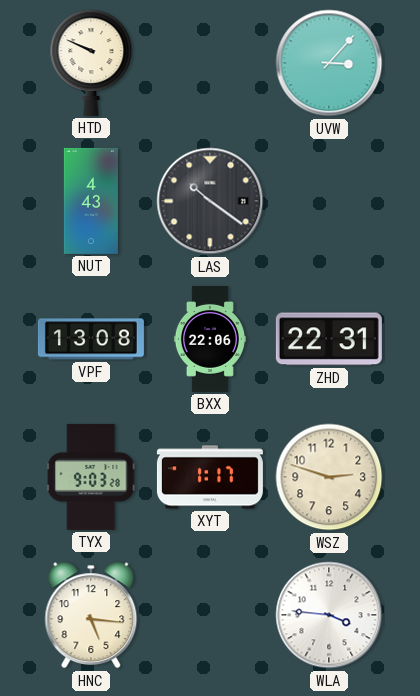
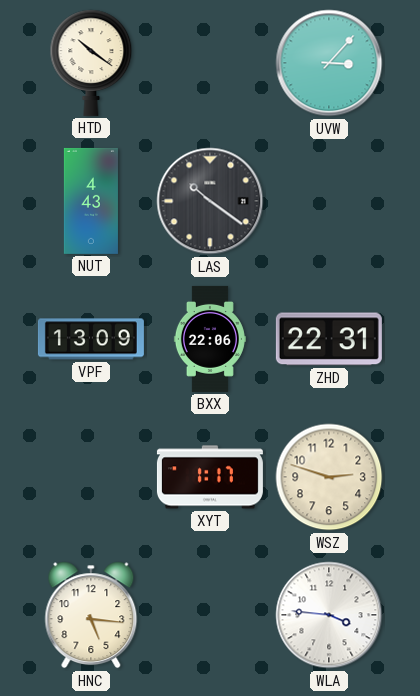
HTD: 9:49 -> 10:21
VPF: 13:08 -> 13:09
TYX: 9:03 -> none
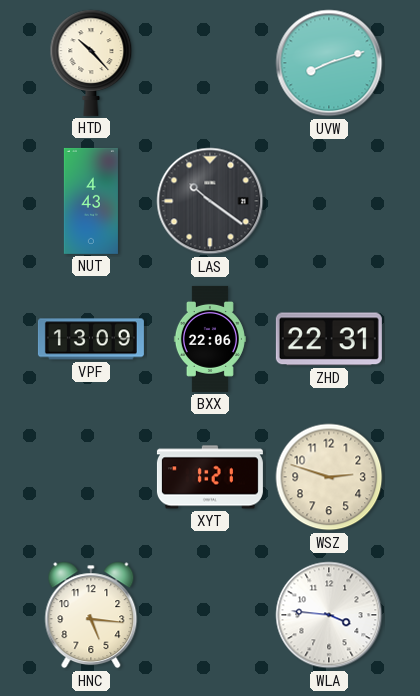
HTD: 10:21 -> 10:23
UVW: 3:07 -> 8:12
XYT: 1:17 -> 1:21
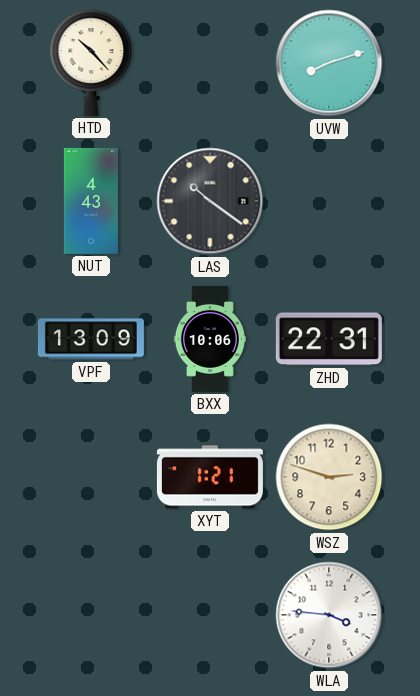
BXX: 22:06 -> 10:06
HNC: 5:16 -> none
